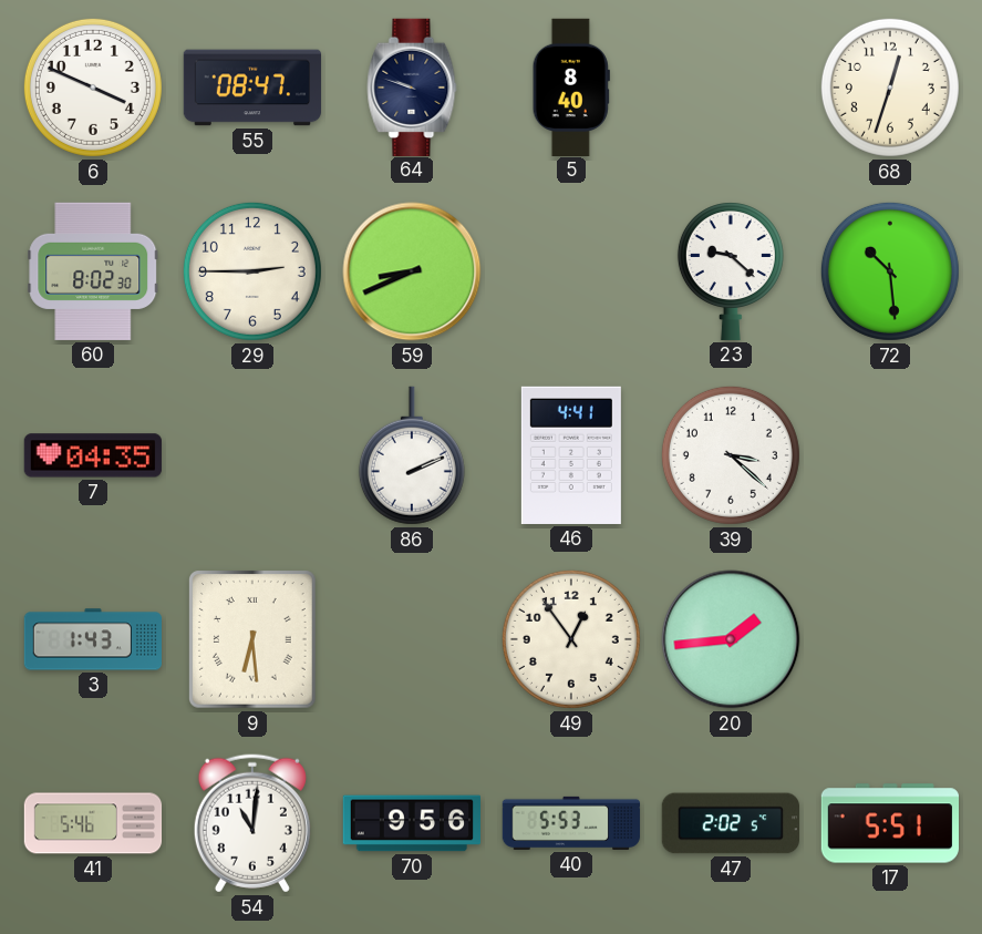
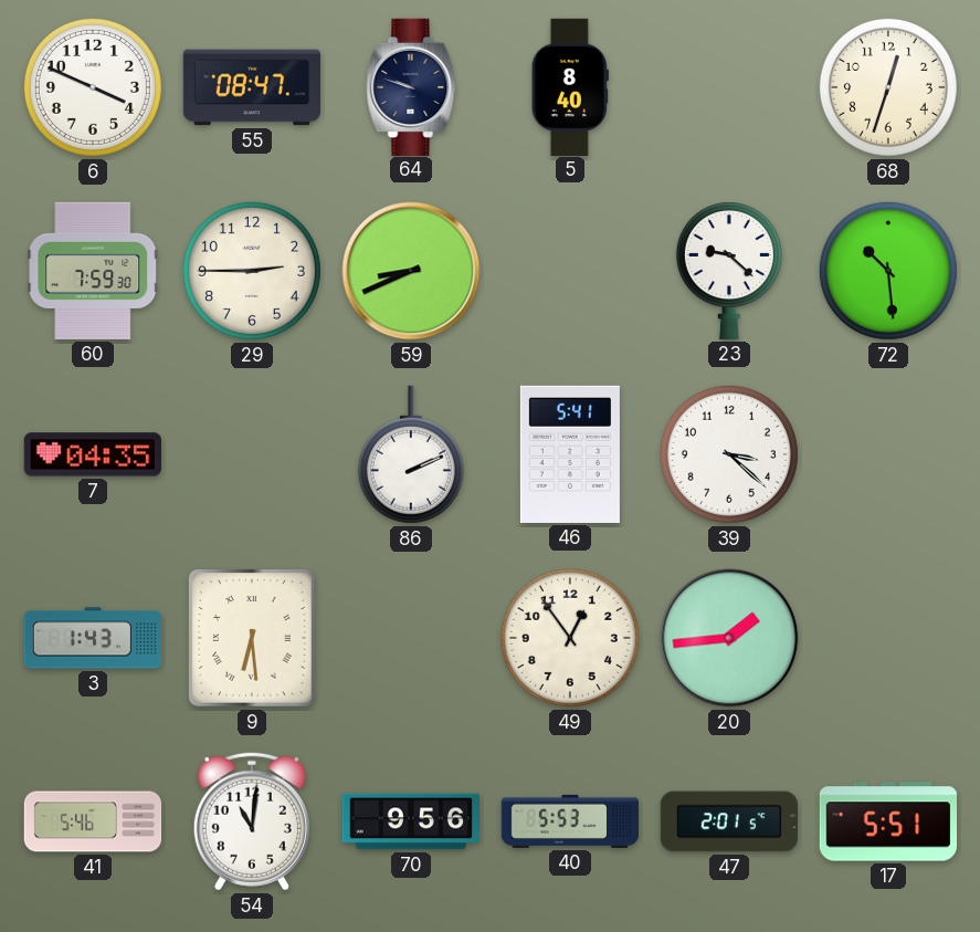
60: 8:02 -> 7:59
46: 4:41 -> 5:41
47: 2:02 -> 2:01
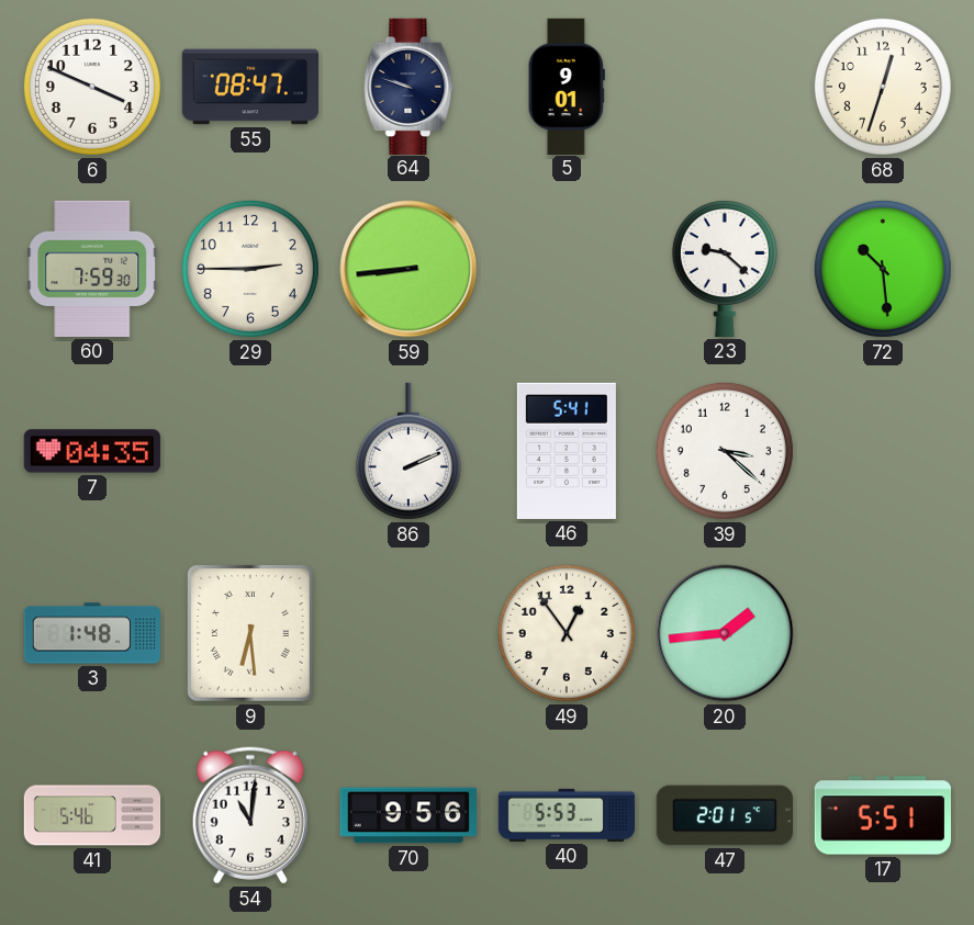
5: 8:40 -> 9:01
59: 8:41 -> 8:44
3: 1:43 -> 1:48
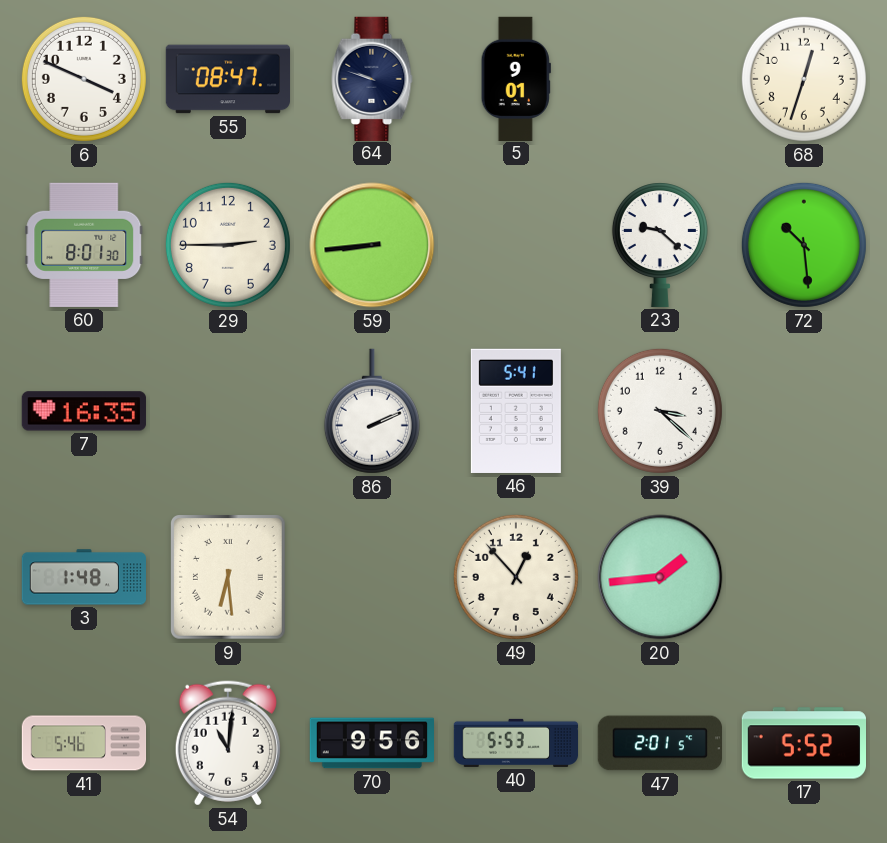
60: 7:59 -> 8:01
7: 04:35 -> 16:35
49: 12:54 -> 12:53
17: 5:51 -> 5:52
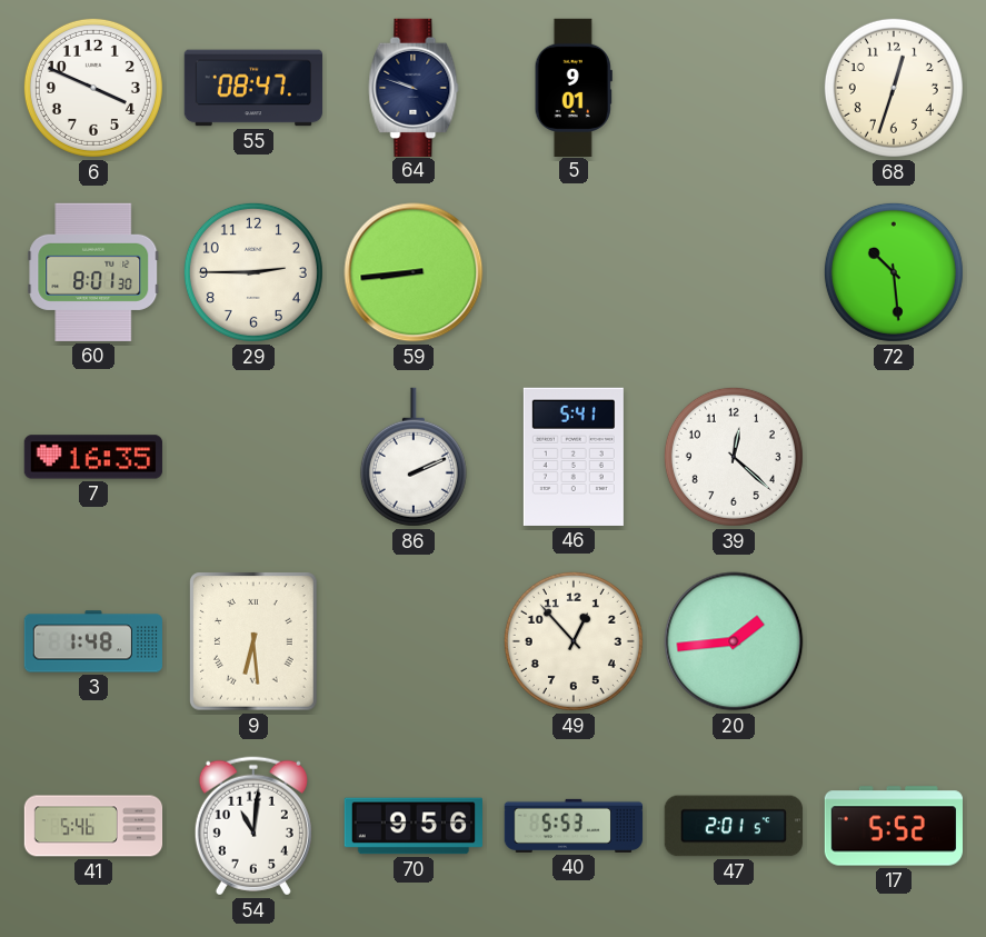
23: 9:22 -> none
39: 3:22 -> 12:22
